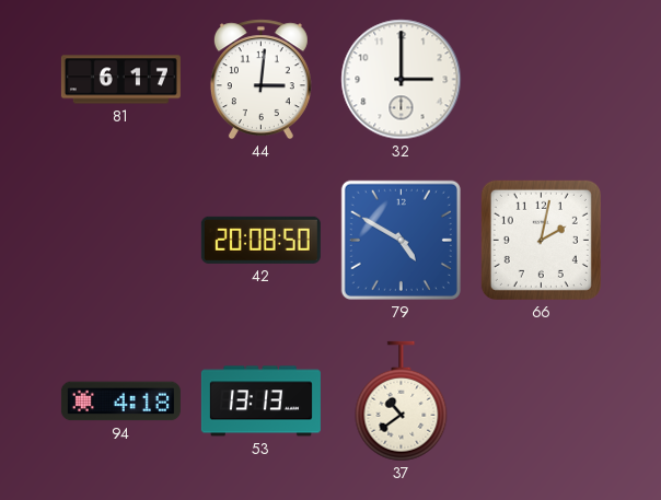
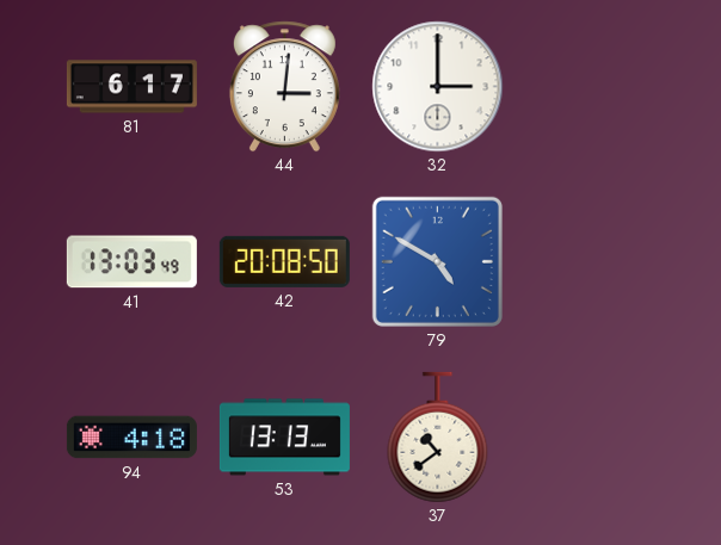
41: none -> 13:03
66: 2:02 -> none
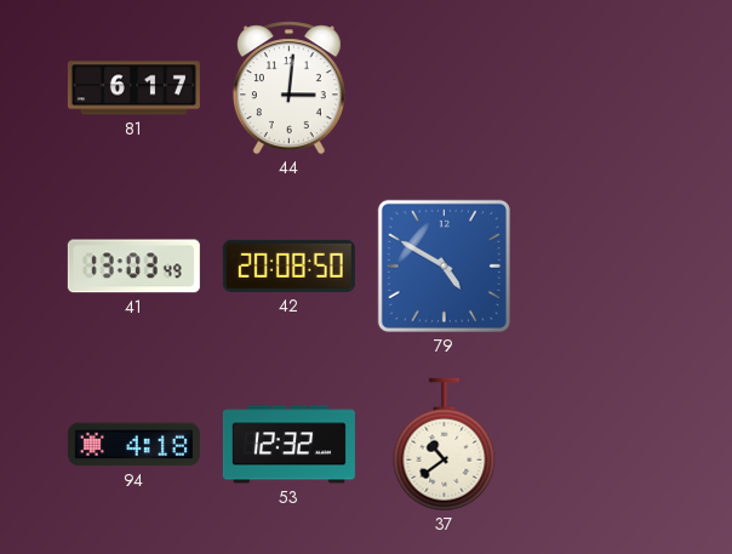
32: 3:00 -> none
53: 13:13 -> 12:32
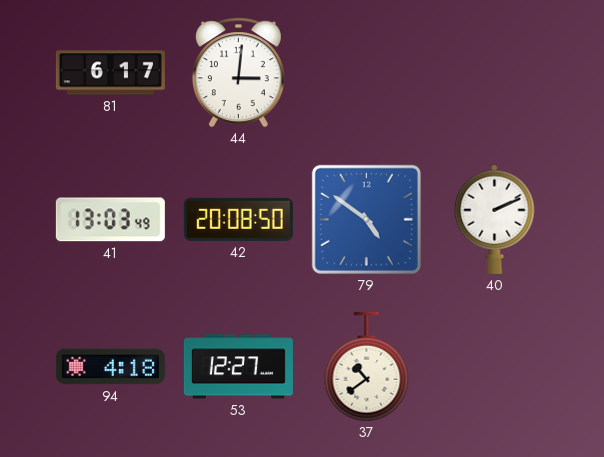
79: 4:50 -> 4:51
40: none -> 2:11
53: 12:32 -> 12:27
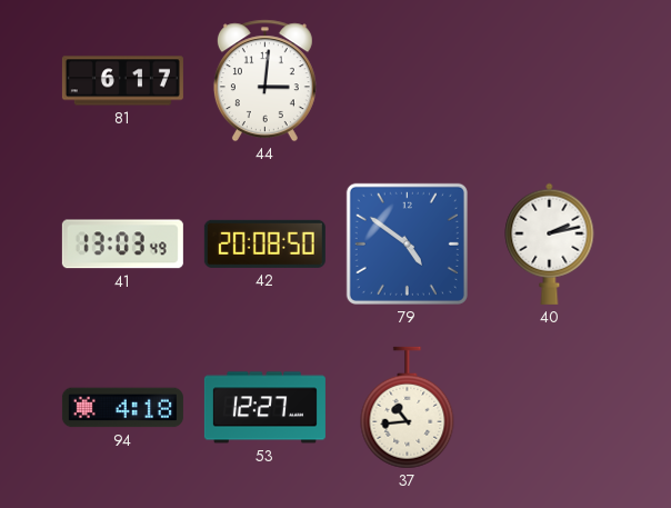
40: 2:11 -> 2:13
37: 10:39 -> 10:44
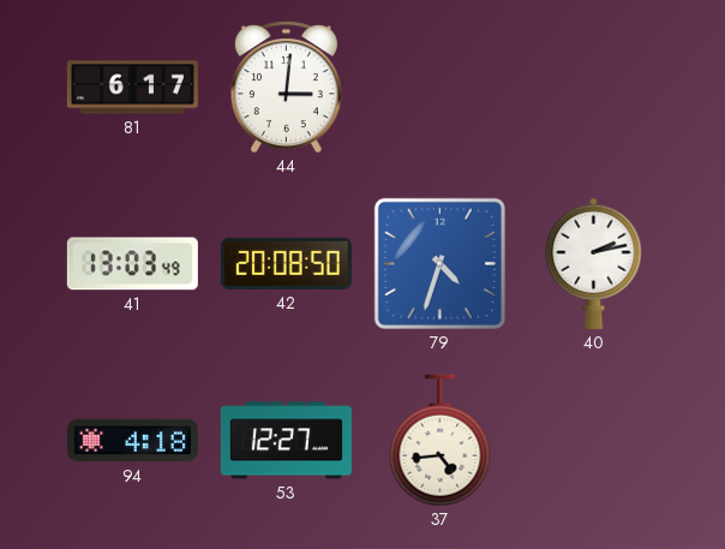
79: 4:51 -> 4:33
37: 10:44 -> 4:44
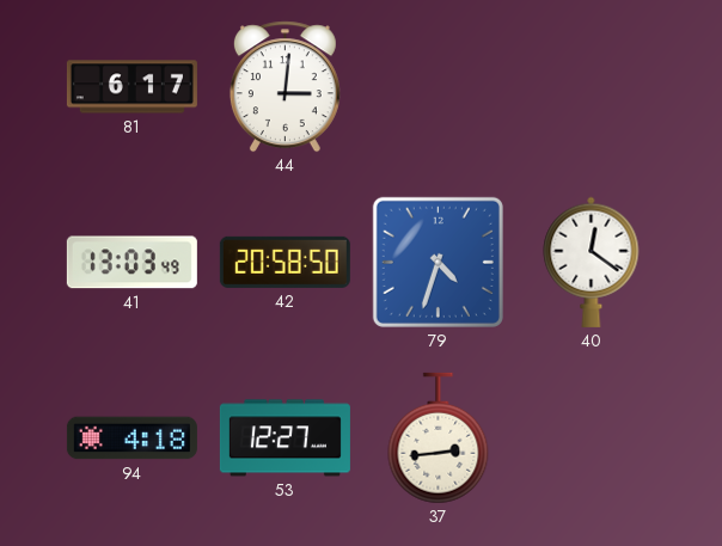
42: 20:08 -> 20:58
40: 2:13 -> 12:21
37: 4:44 -> 2:44
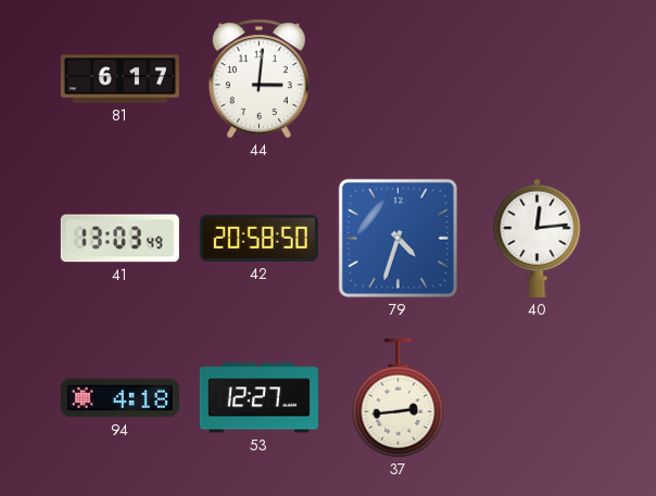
40: 12:21 -> 12:14
